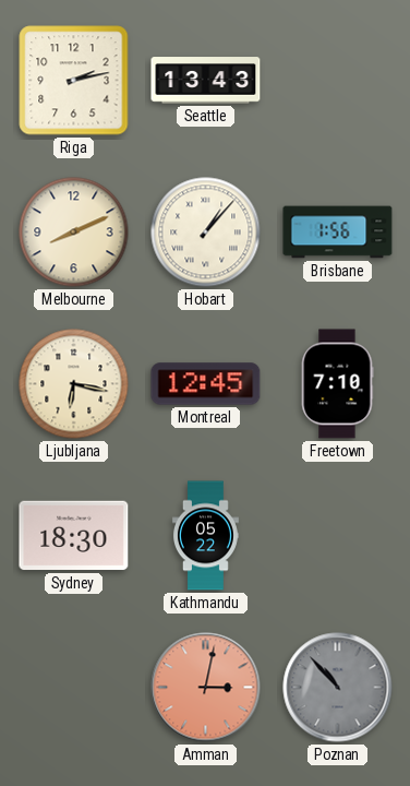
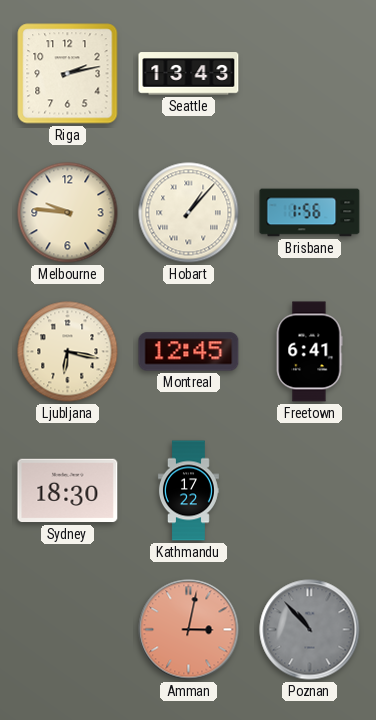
Melbourne: 8:11 -> 9:46
Freetown: 7:10 -> 6:41
Kathmandu: 05:22 -> 17:22
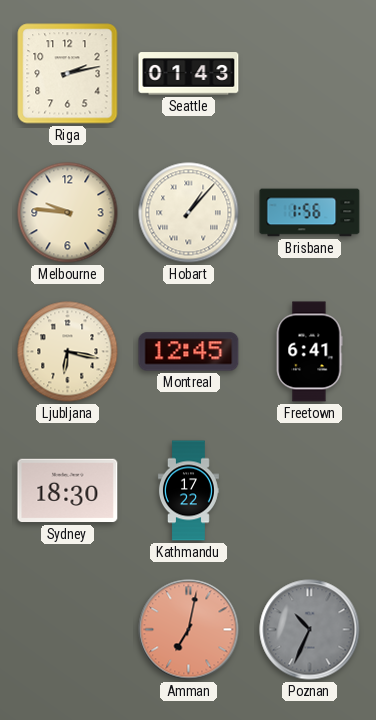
Seattle: 13:43 -> 01:43
Amman: 3:02 -> 7:02
Poznan: 10:53 -> 10:34
